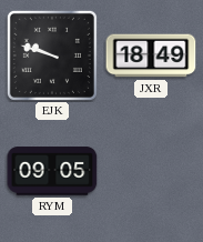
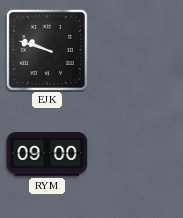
JXR: 18:49 -> none
RYM: 09:05 -> 09:00
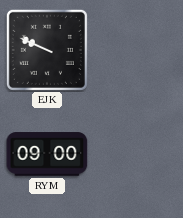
EJK: 9:48 -> 9:49
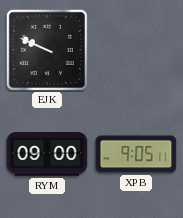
XPB: none -> 9:05
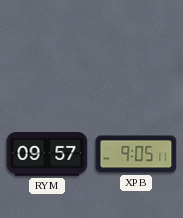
EJK: 9:49 -> none
RYM: 09:00 -> 09:57
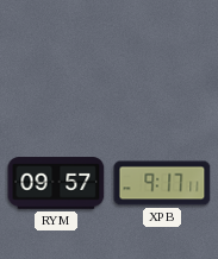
XPB: 9:05 -> 9:17
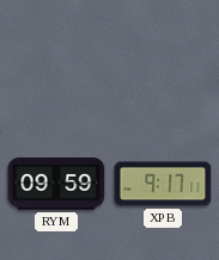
RYM: 09:57 -> 09:59
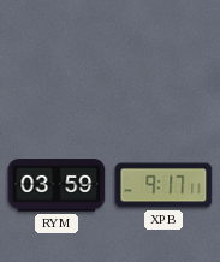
RYM: 09:59 -> 03:59
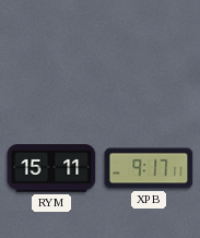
RYM: 03:59 -> 15:11
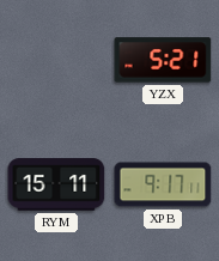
YZX: none -> 5:21
